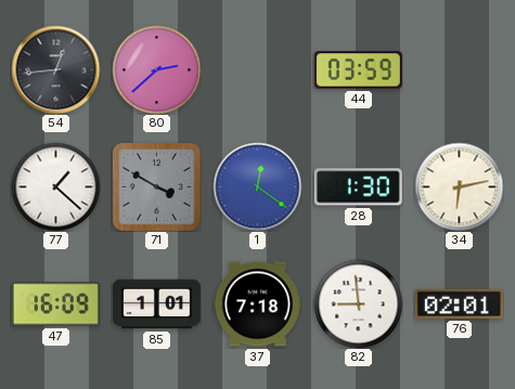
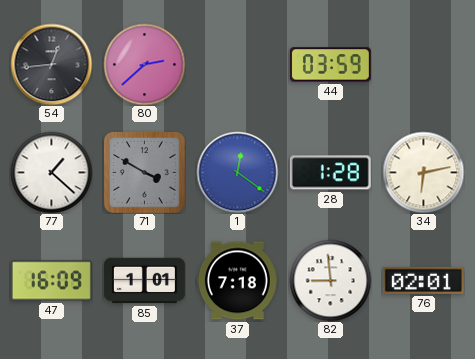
28: 1:30 -> 1:28
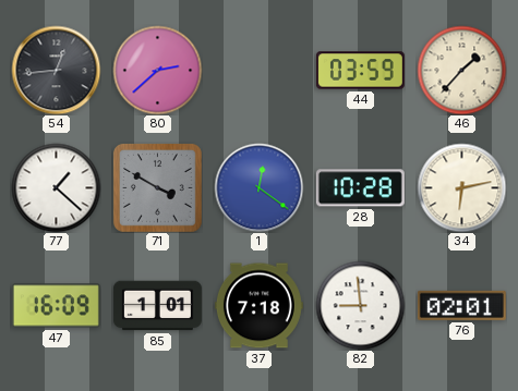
46: none -> 1:37
28: 1:28 -> 10:28
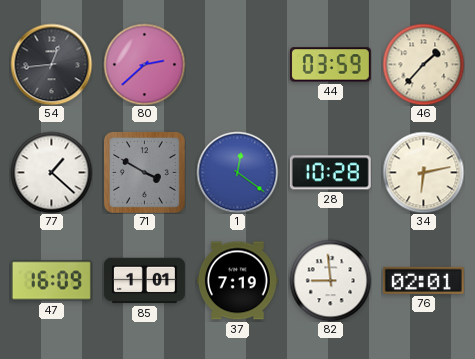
37: 7:18 -> 7:19
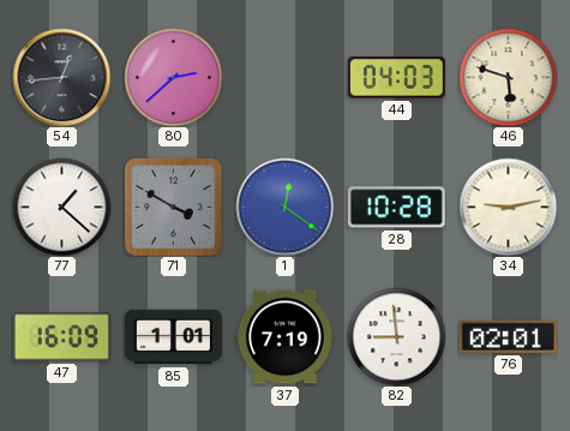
44: 03:59 -> 04:03
46: 1:37 -> 5:48
34: 6:13 -> 9:13
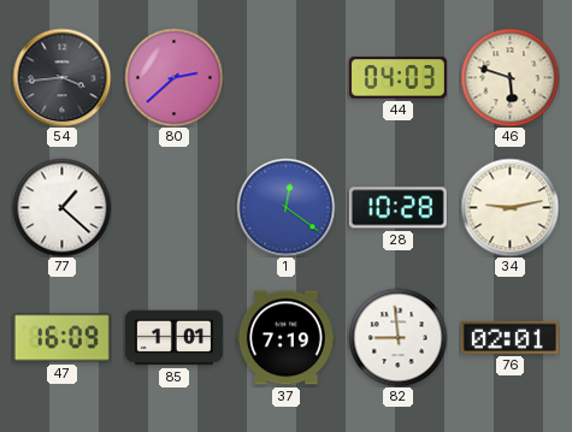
54: 12:44 -> 3:44
71: 3:50 -> none
